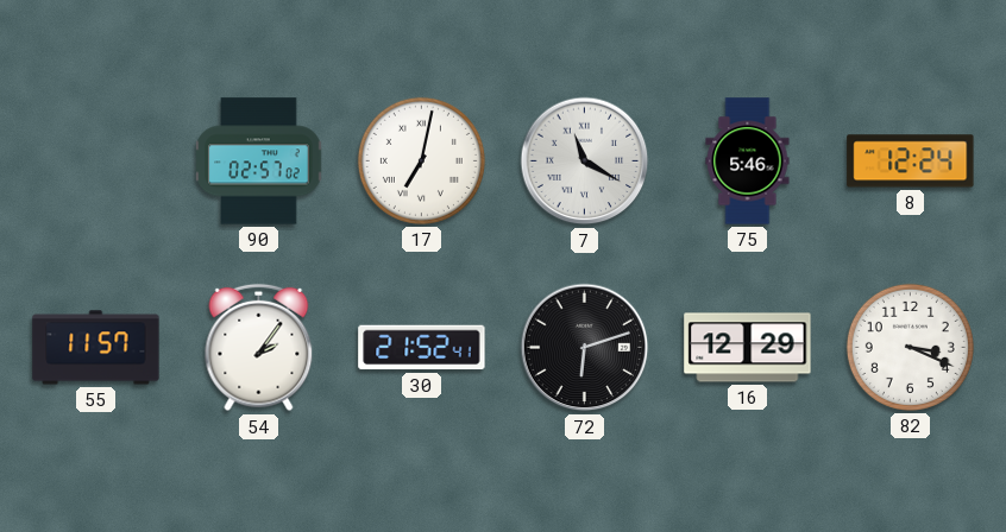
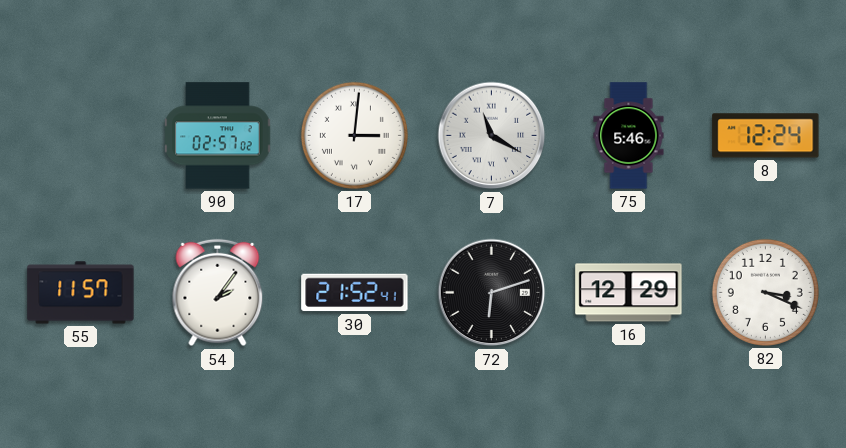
17: 7:02 -> 3:01
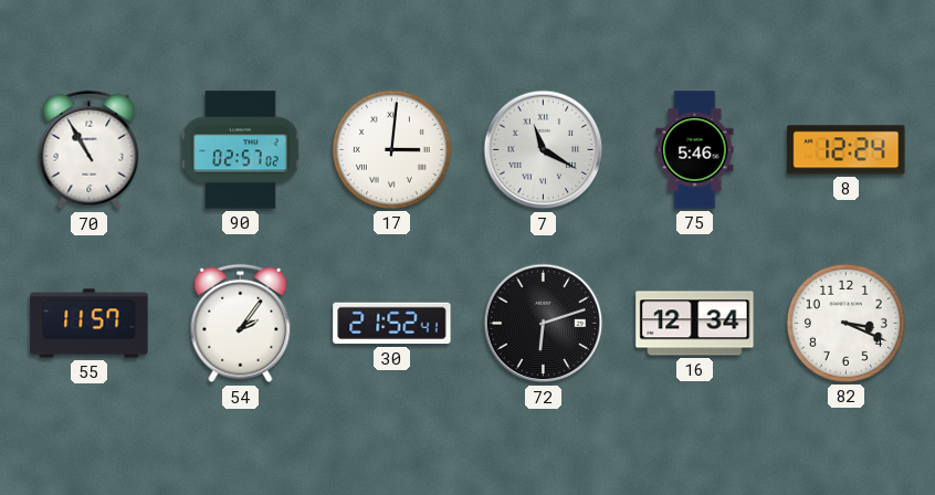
70: none -> 10:55
16: 12:29 -> 12:34
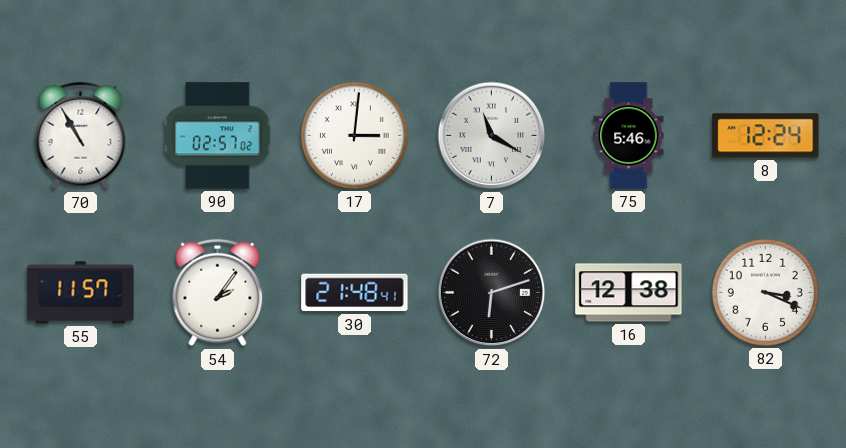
30: 21:52 -> 21:48
16: 12:34 -> 12:38
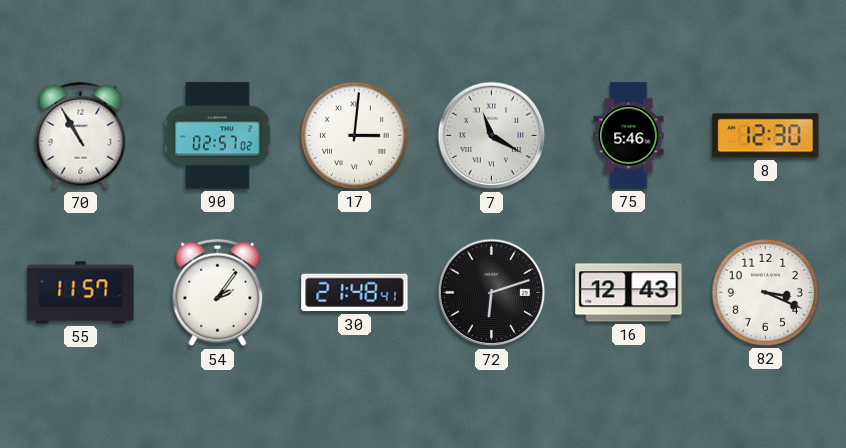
8: 12:24 -> 12:30
16: 12:38 -> 12:43
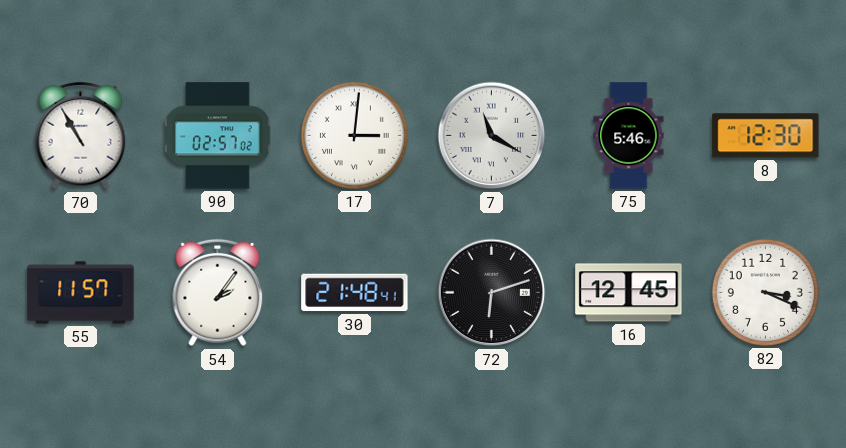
16: 12:43 -> 12:45
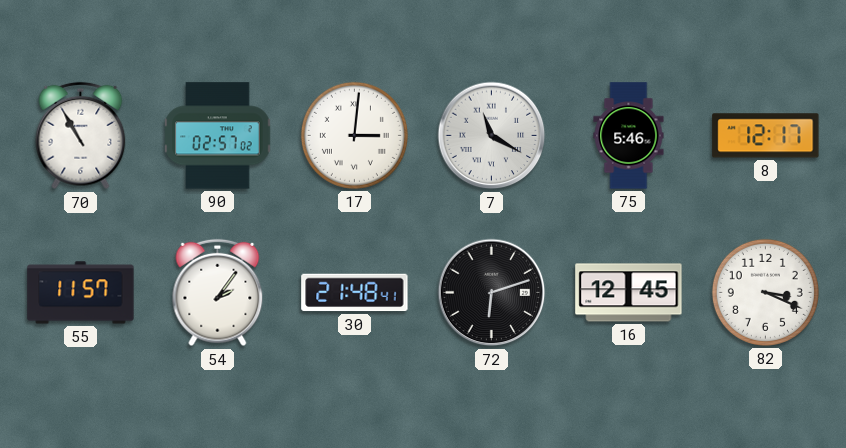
8: 12:30 -> 12:17
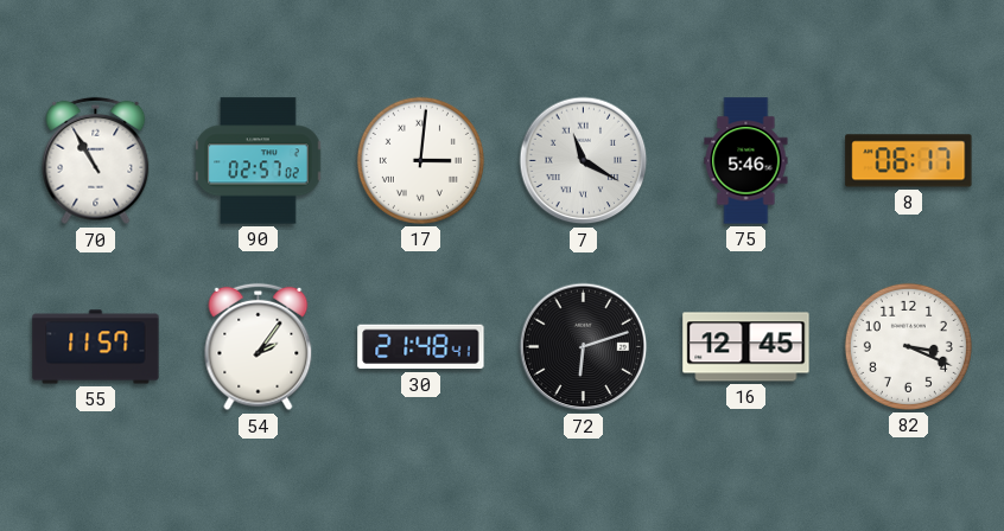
8: 12:17 -> 06:17
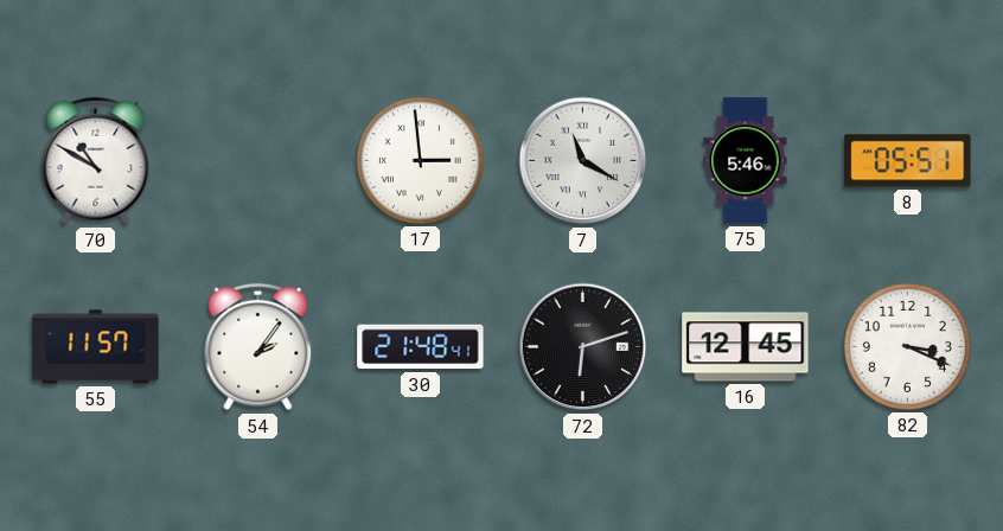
70: 10:55 -> 10:50
90: 02:57 -> none
17: 3:01 -> 2:59
8: 06:17 -> 05:51
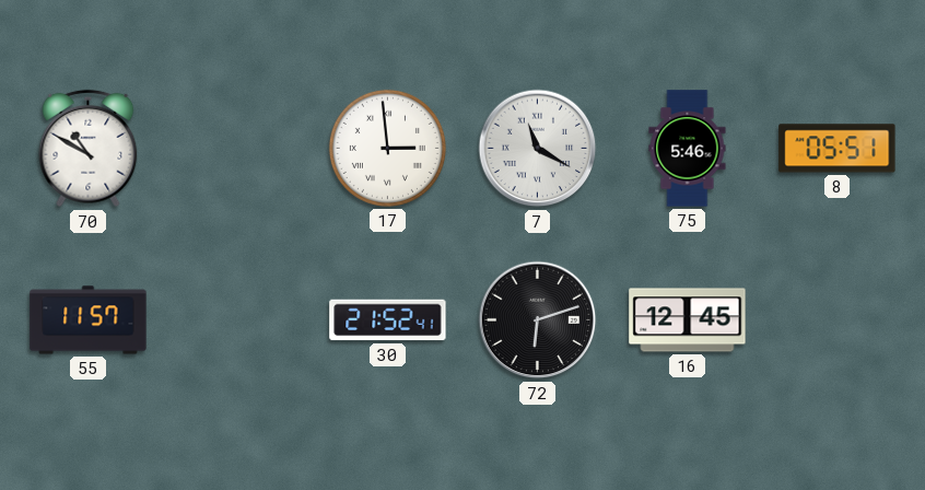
54: 2:06 -> none
30: 21:48 -> 21:52
82: 3:19 -> none
